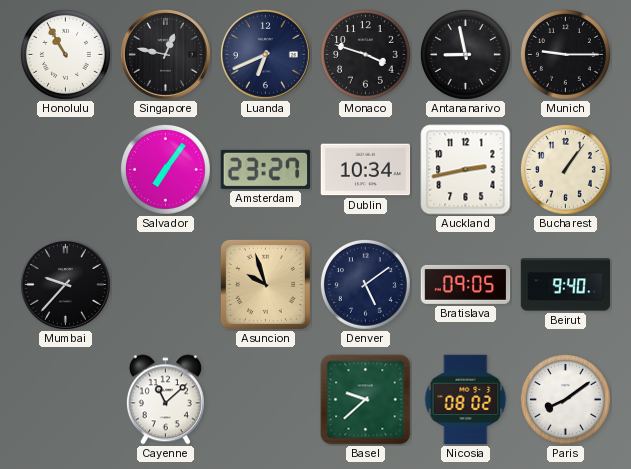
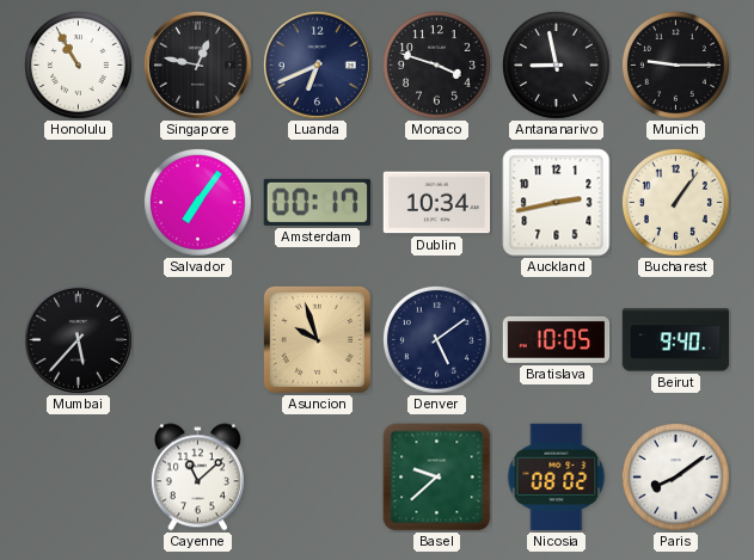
Amsterdam: 23:27 -> 00:17
Mumbai: 9:37 -> 5:37
Bratislava: 09:05 -> 10:05
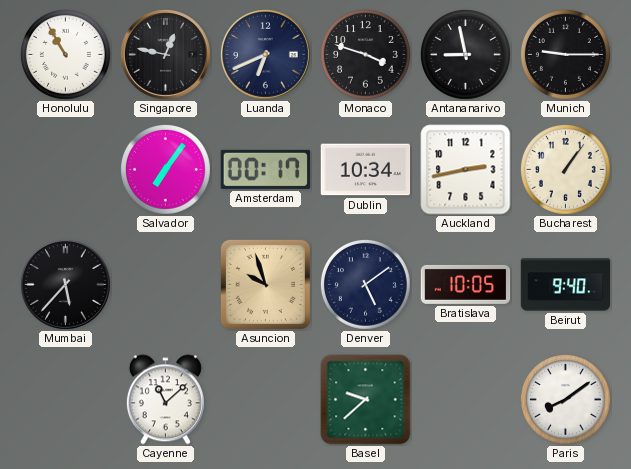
Nicosia: 08:02 -> none
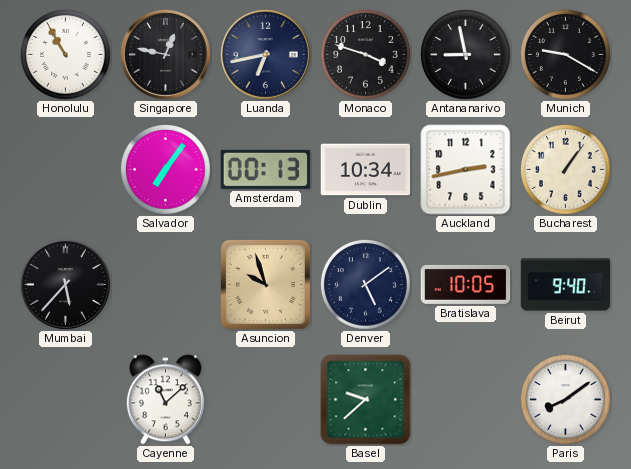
Luanda: 6:41 -> 6:43
Munich: 9:15 -> 9:20
Amsterdam: 00:17 -> 00:13
